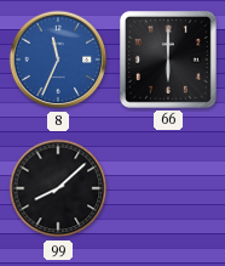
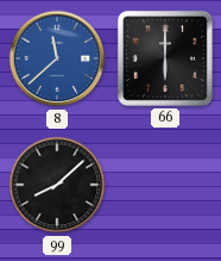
8: 11:34 -> 11:38
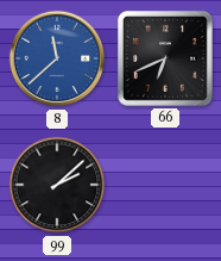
66: 6:00 -> 6:41
99: 8:08 -> 2:08
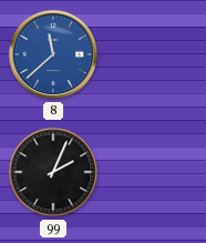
66: 6:41 -> none
99: 2:08 -> 2:04
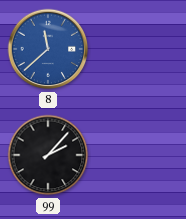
99: 2:04 -> 2:07
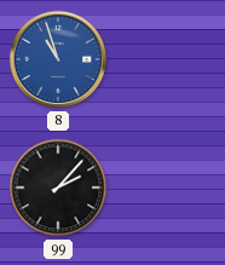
8: 11:38 -> 10:57
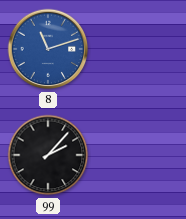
8: 10:57 -> 11:12
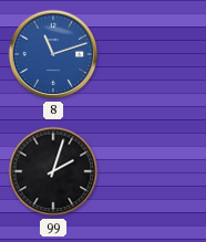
99: 2:07 -> 2:03
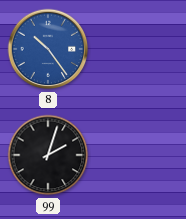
8: 11:12 -> 10:24
